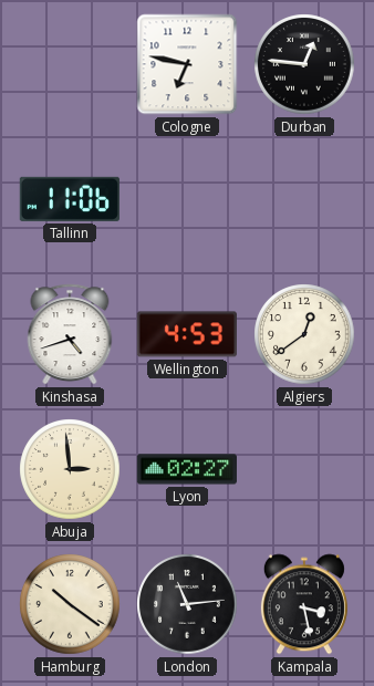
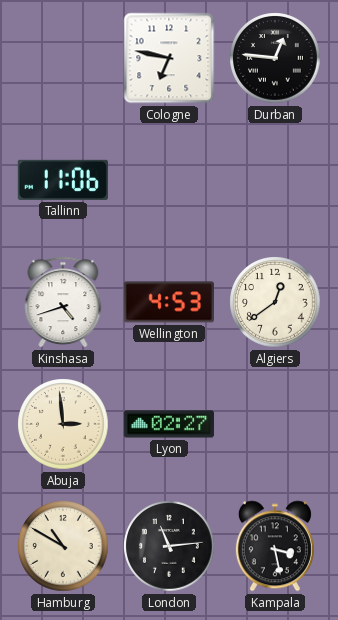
Hamburg: 10:21 -> 10:50
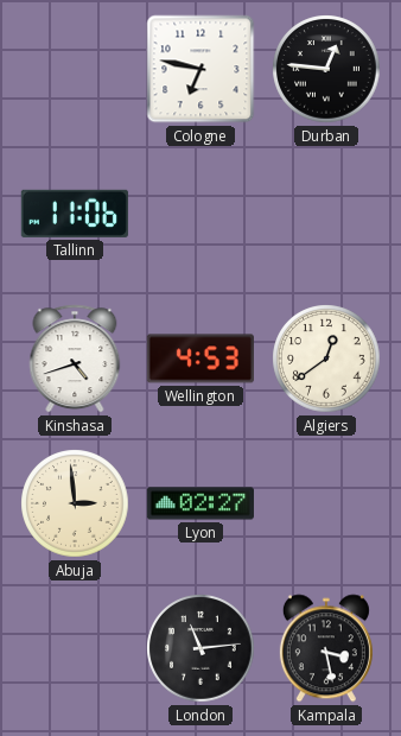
Hamburg: 10:50 -> none
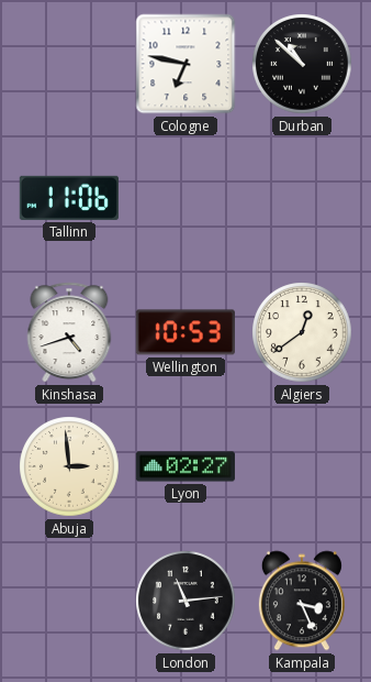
Durban: 12:46 -> 10:52
Wellington: 4:53 -> 10:53
Kampala: 3:28 -> 3:26
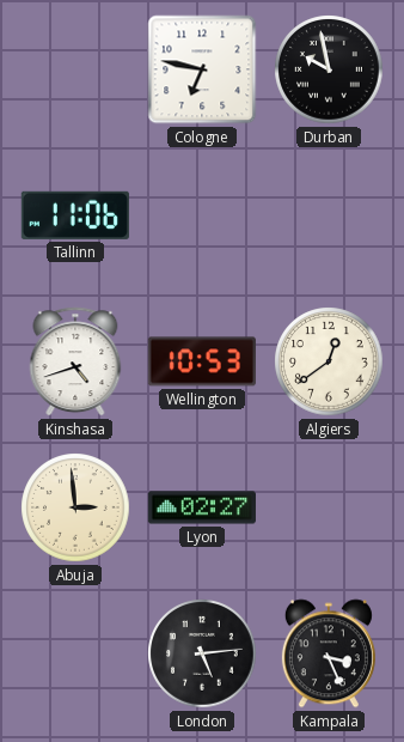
Durban: 10:52 -> 9:58
London: 11:14 -> 5:14
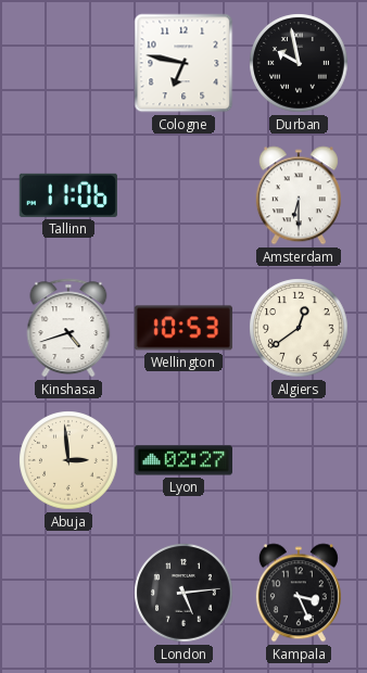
Amsterdam: none -> 6:30
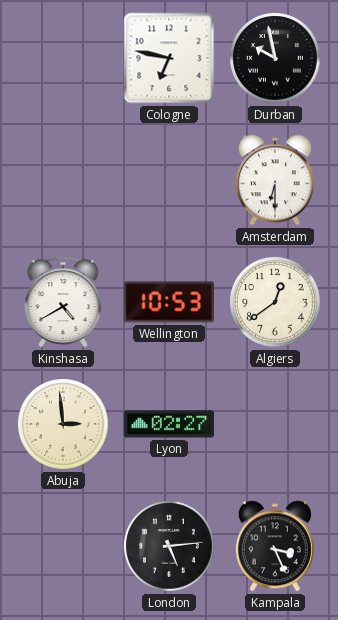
Tallinn: 11:06 -> none
Kinshasa: 4:42 -> 4:40
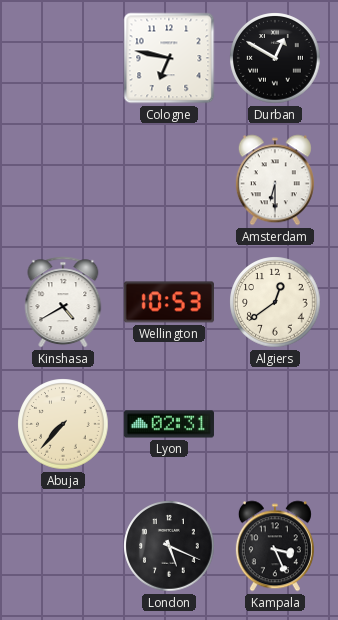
Durban: 9:58 -> 12:50
Abuja: 2:59 -> 7:37
Lyon: 02:27 -> 02:31
London: 5:14 -> 5:19
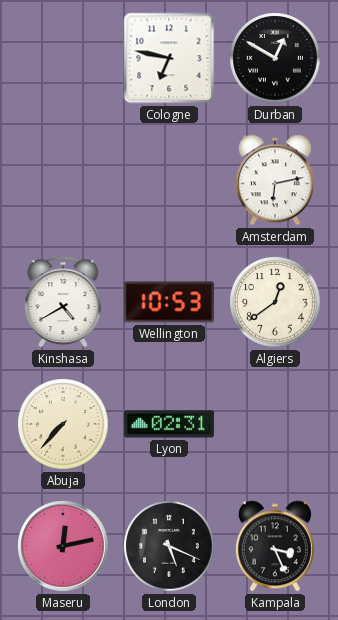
Amsterdam: 6:30 -> 6:13
Maseru: none -> 12:13
